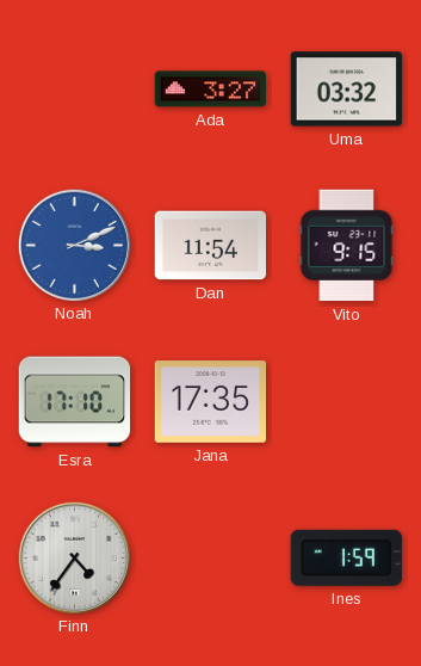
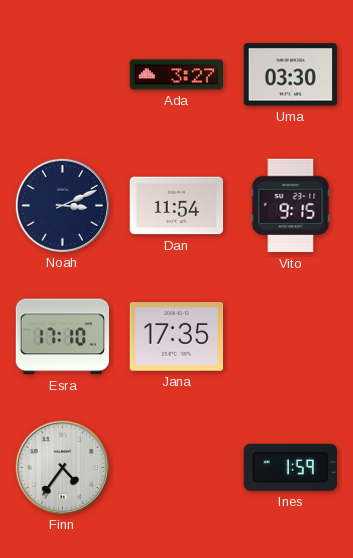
Uma: 03:32 -> 03:30
Noah dial: blue -> navy
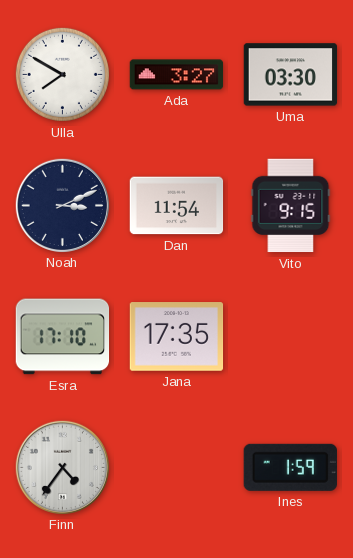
Ulla: none -> 7:50
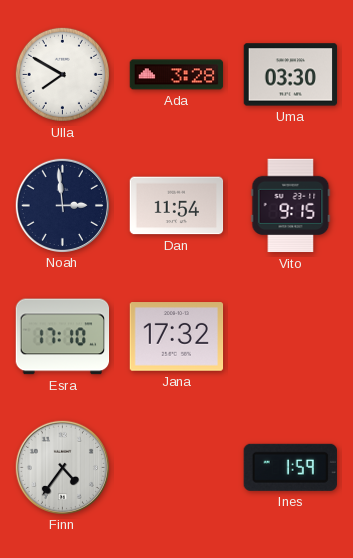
Ada: 3:27 -> 3:28
Noah: 3:11 -> 2:59
Jana: 17:35 -> 17:32
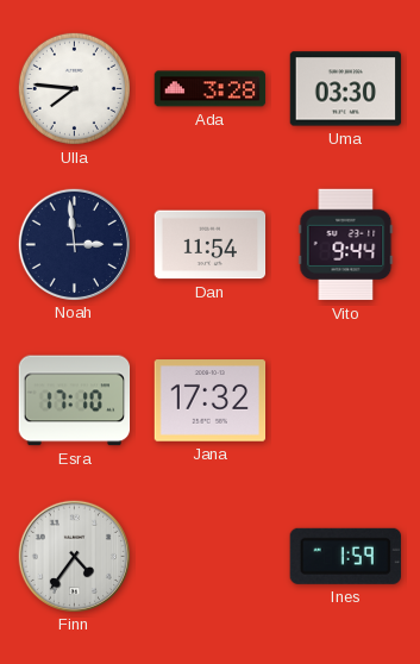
Ulla: 7:50 -> 7:46
Vito: 9:15 -> 9:44
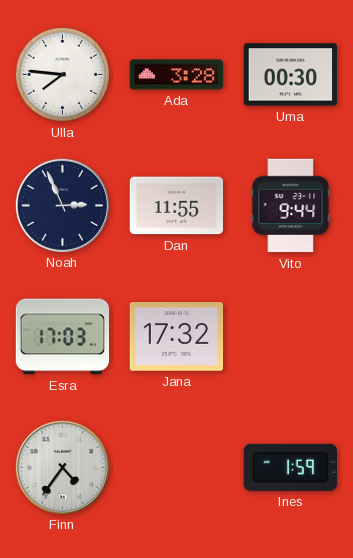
Uma: 03:30 -> 00:30
Noah: 2:59 -> 2:56
Dan: 11:54 -> 11:55
Esra: 17:10 -> 17:03
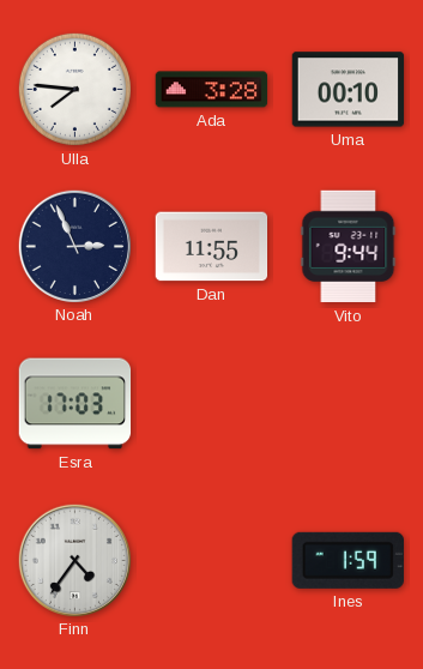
Uma: 00:30 -> 00:10
Jana: 17:32 -> none
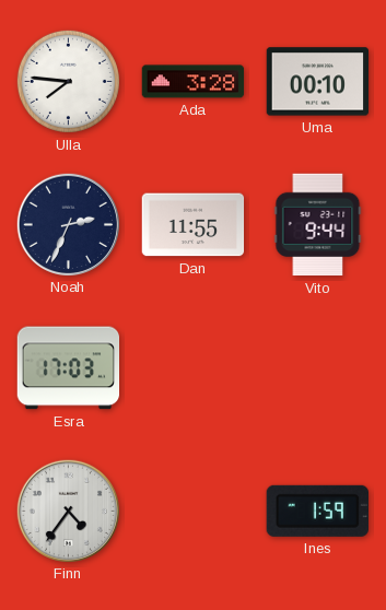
Noah: 2:56 -> 2:34
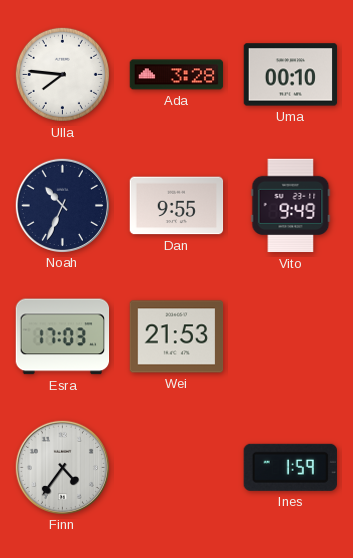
Noah: 2:34 -> 10:34
Dan: 11:55 -> 9:55
Vito: 9:44 -> 9:49
Wei: none -> 21:53
